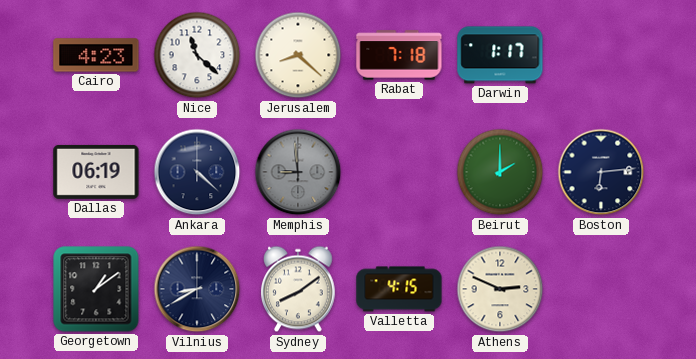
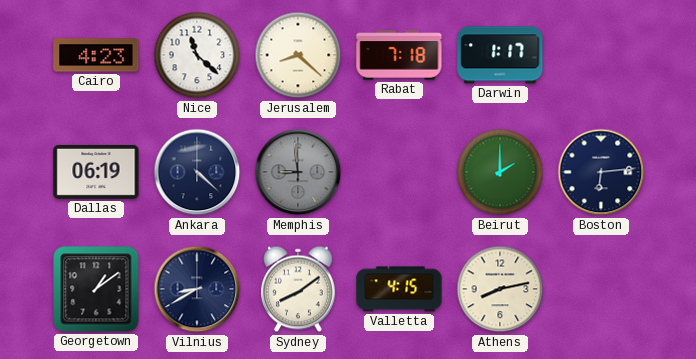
Athens: 2:49 -> 8:13
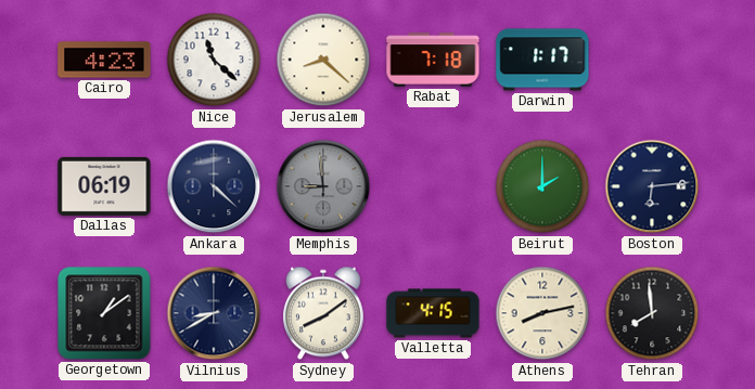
Tehran: none -> 7:59
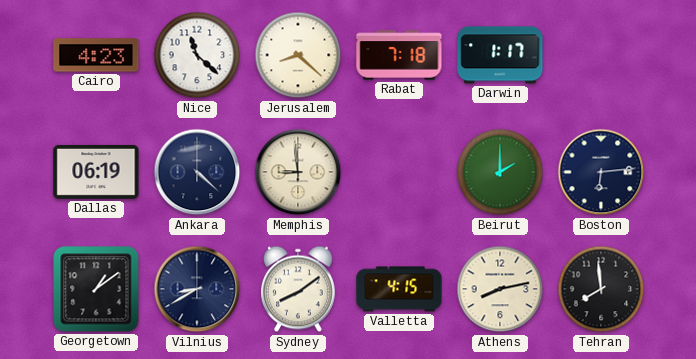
Memphis dial: grey -> cream
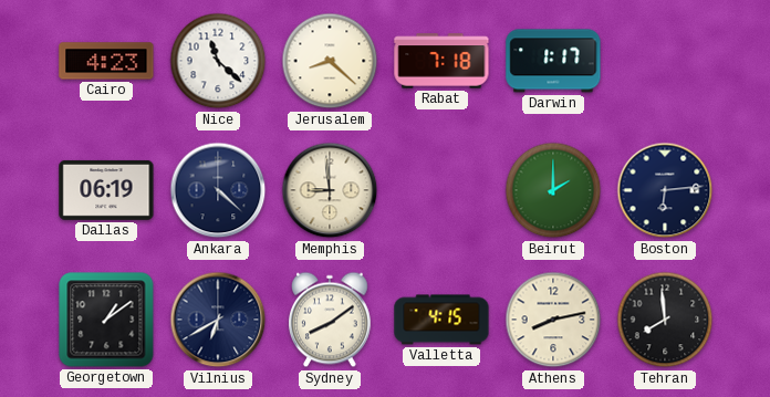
Vilnius: 8:40 -> 6:40
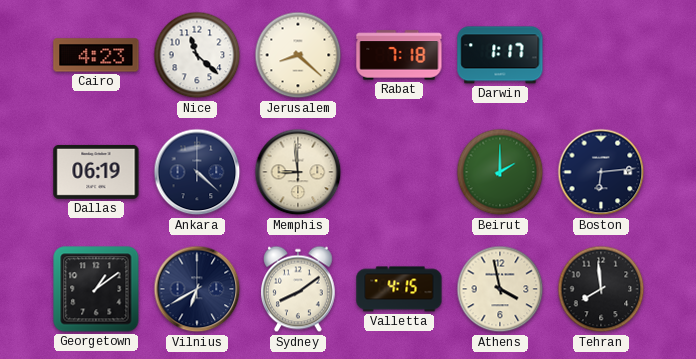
Athens: 8:13 -> 3:58
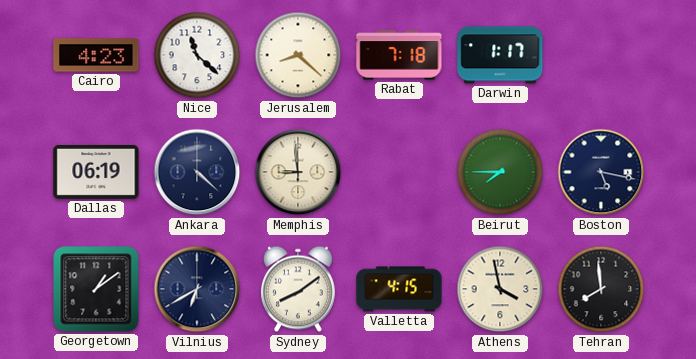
Beirut: 2:00 -> 7:45
Boston: 6:14 -> 5:17
